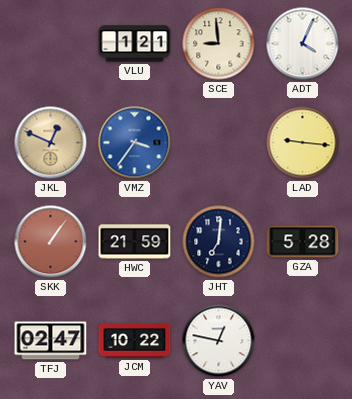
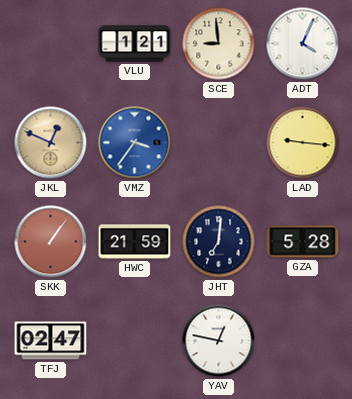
JCM: 10:22 -> none
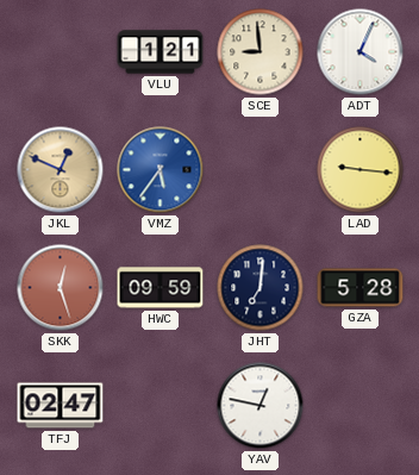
VMZ: 3:36 -> 5:36
SKK: 1:06 -> 12:27
HWC: 21:59 -> 09:59
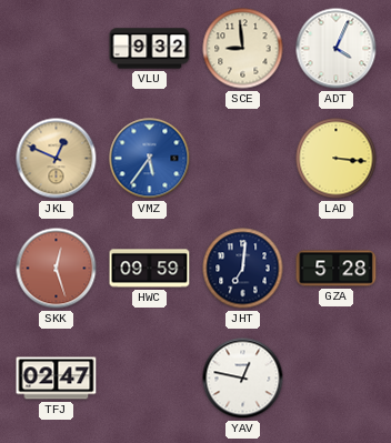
VLU: 1:21 -> 9:32
LAD: 9:16 -> 3:16
